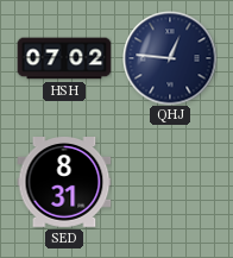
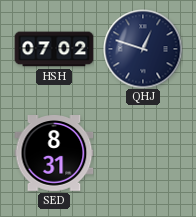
QHJ: 12:46 -> 12:48
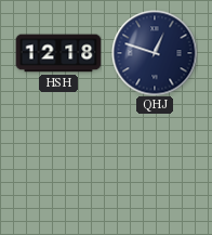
HSH: 07:02 -> 12:18
SED: 8:31 -> none
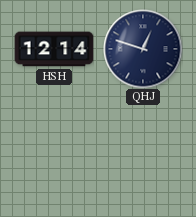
HSH: 12:18 -> 12:14
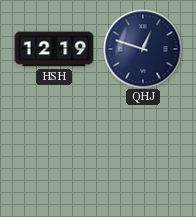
HSH: 12:14 -> 12:19
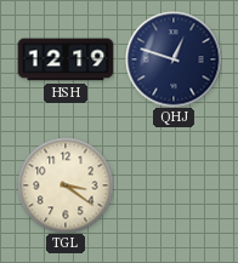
TGL: none -> 3:21
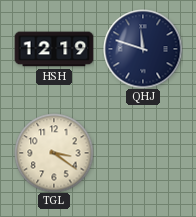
QHJ: 12:48 -> 11:48
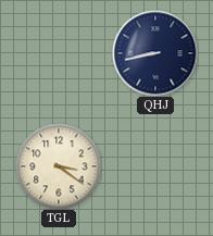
HSH: 12:19 -> none
QHJ: 11:48 -> 8:43
